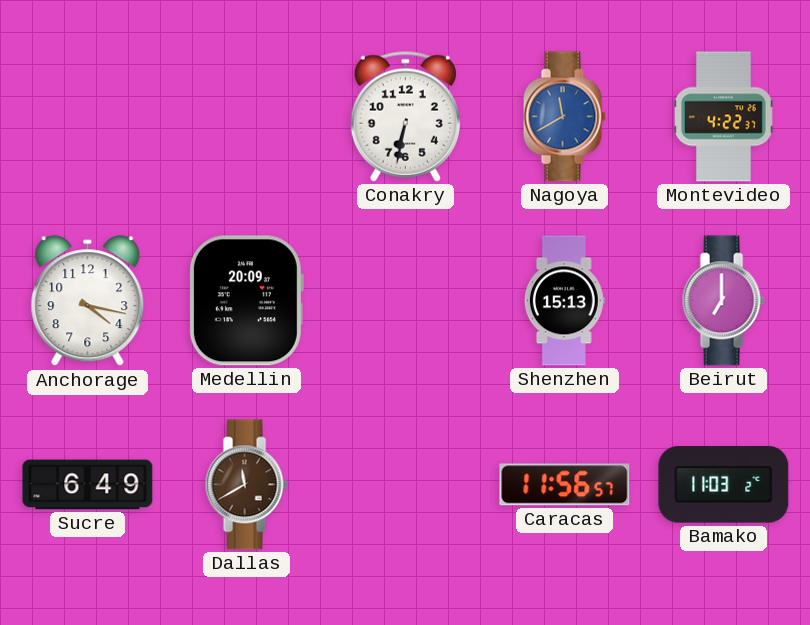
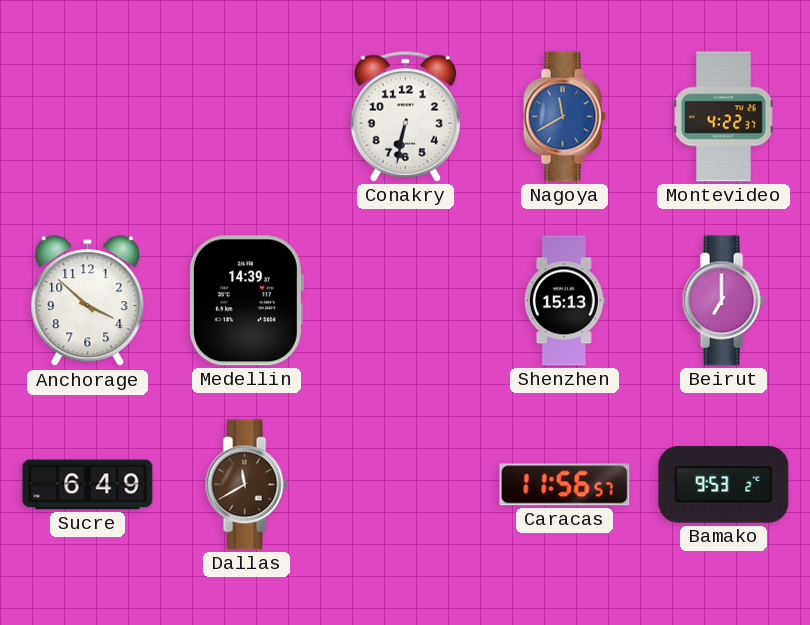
Anchorage: 4:17 -> 3:52
Medellin: 20:09 -> 14:39
Bamako: 11:03 -> 9:53
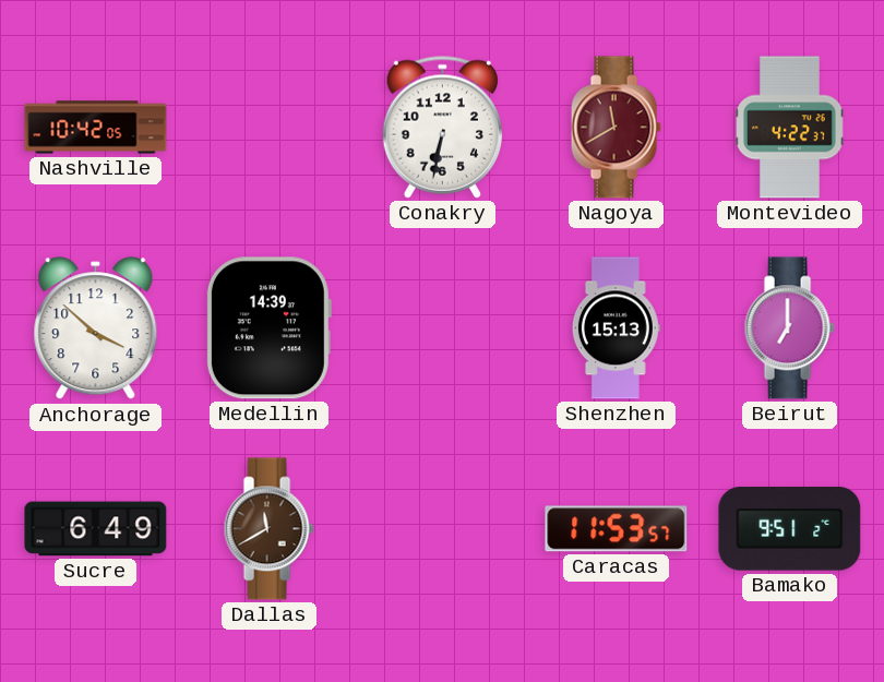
Nashville: none -> 10:42
Nagoya dial: blue -> burgundy
Caracas: 11:56 -> 11:53
Bamako: 9:53 -> 9:51
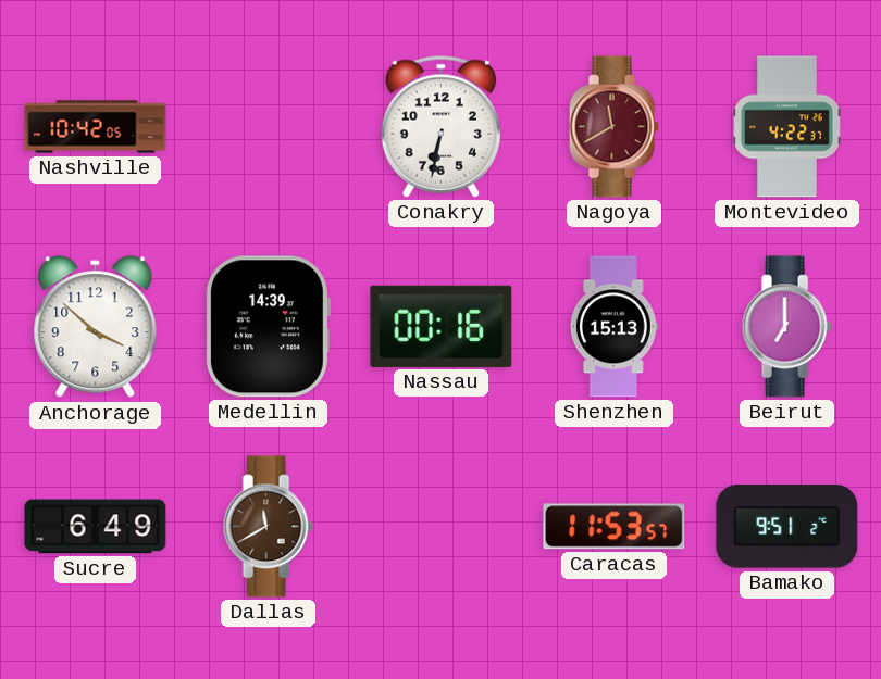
Nassau: none -> 00:16
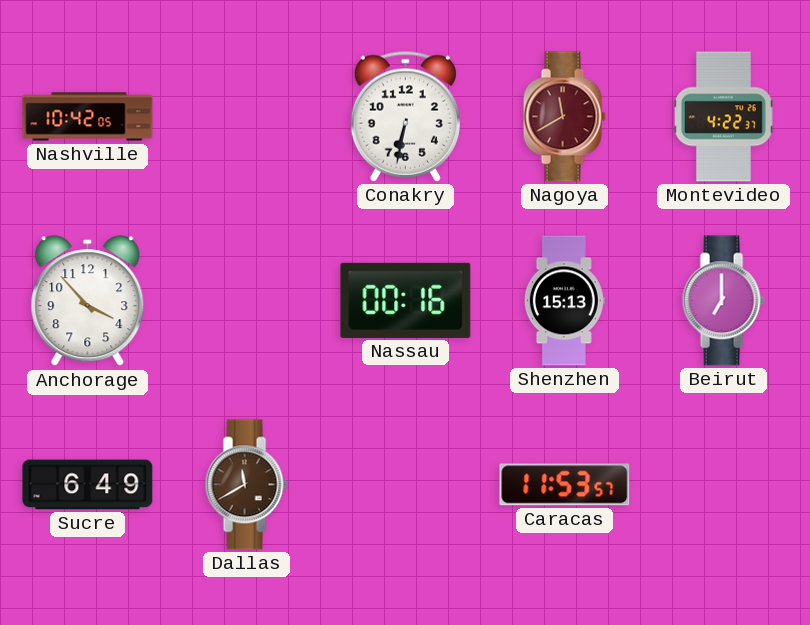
Anchorage: 3:52 -> 3:53
Medellin: 14:39 -> none
Bamako: 9:51 -> none
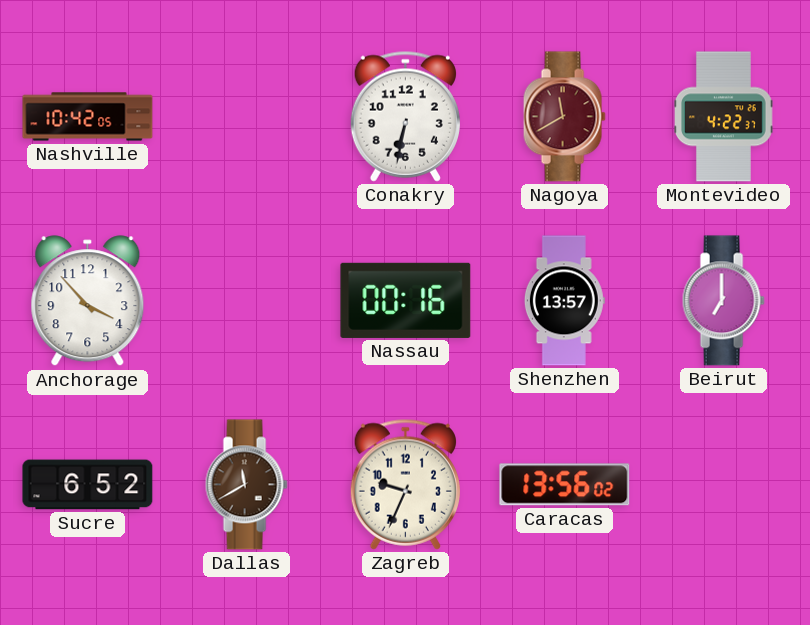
Shenzhen: 15:13 -> 13:57
Sucre: 6:49 -> 6:52
Zagreb: none -> 9:34
Caracas: 11:53 -> 13:56
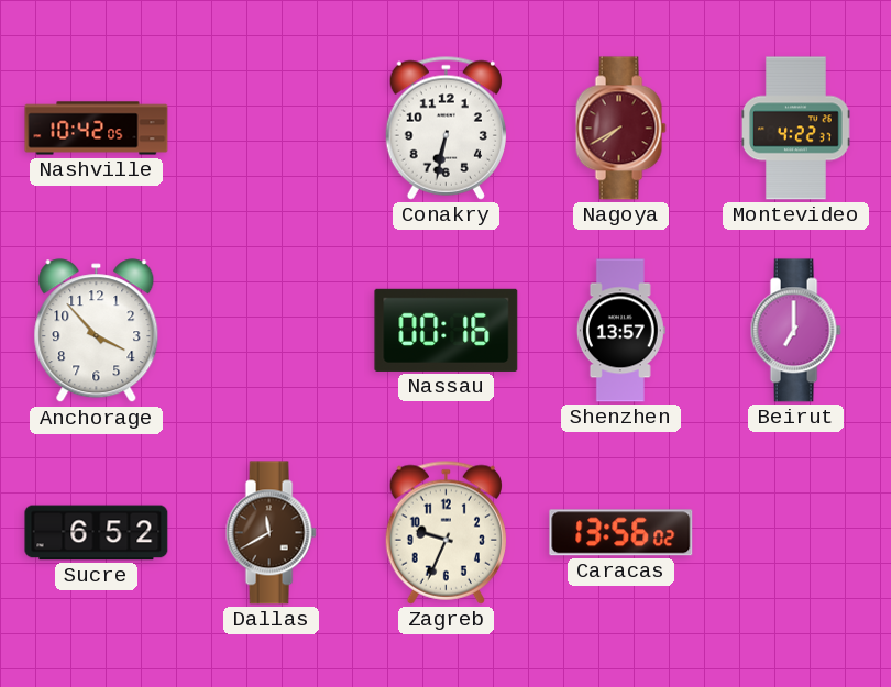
Nagoya: 11:40 -> 7:40
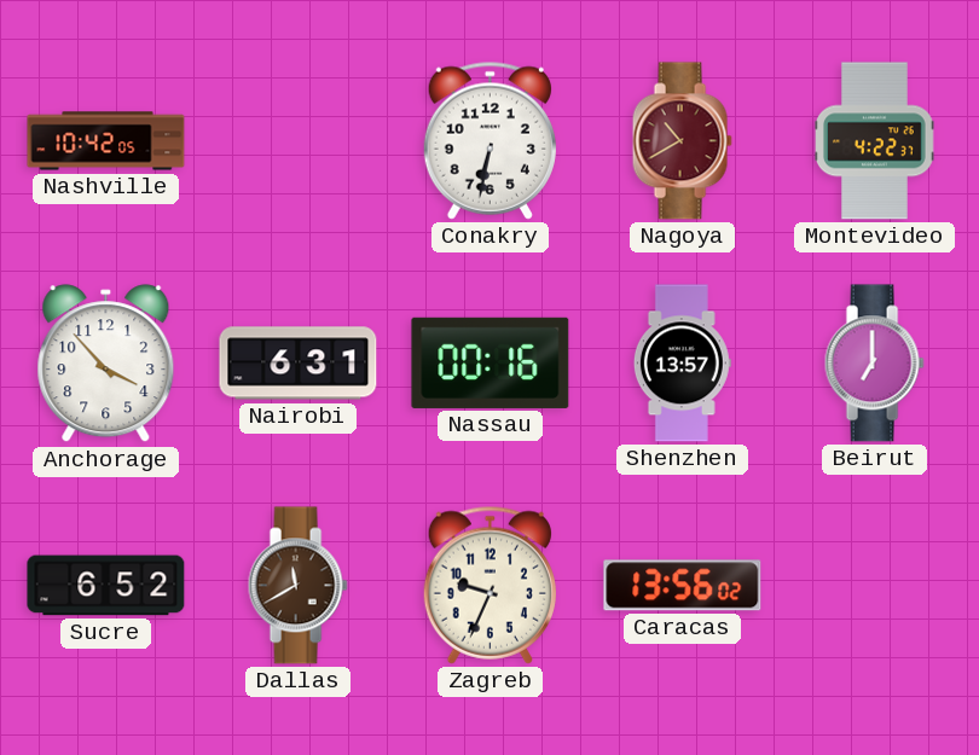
Nagoya: 7:40 -> 10:40
Nairobi: none -> 6:31
